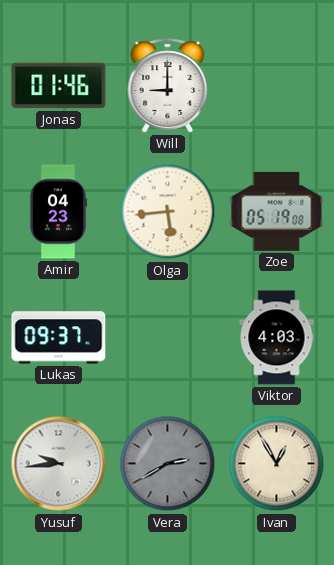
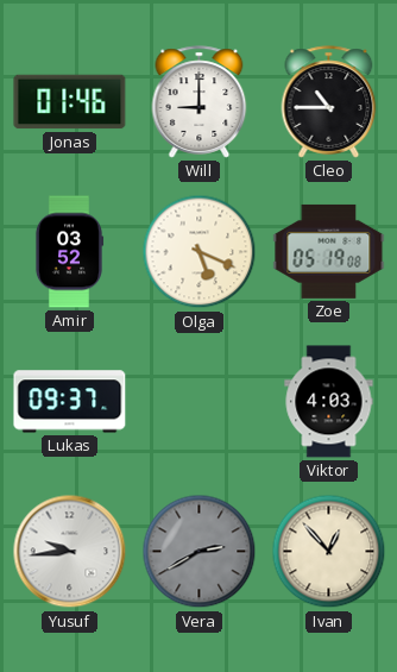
Cleo: none -> 10:45
Amir: 04:23 -> 03:52
Olga: 5:44 -> 5:19
Ivan: 12:55 -> 12:53
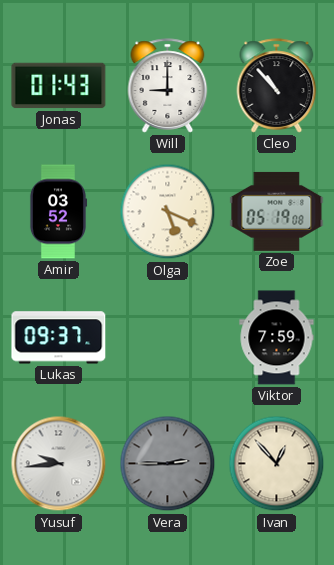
Jonas: 01:46 -> 01:43
Cleo: 10:45 -> 10:53
Viktor: 4:03 -> 7:59
Vera: 2:40 -> 2:45
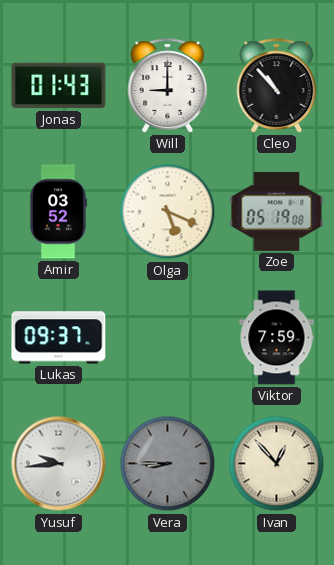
Vera: 2:45 -> 8:45
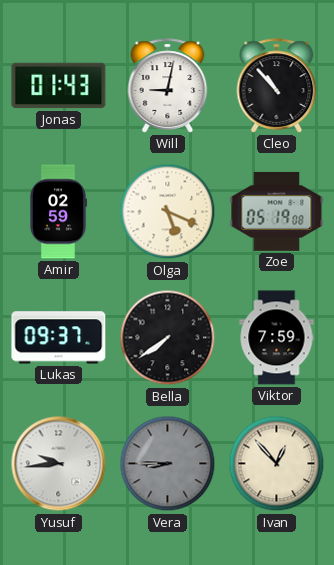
Will: 9:00 -> 9:02
Amir: 03:52 -> 02:59
Bella: none -> 7:39
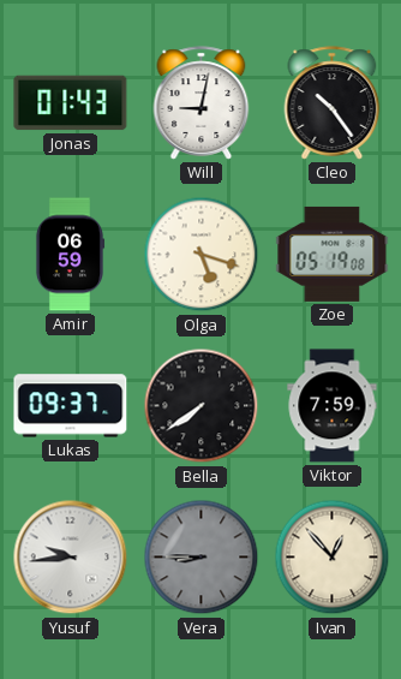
Cleo: 10:53 -> 10:24
Amir: 02:59 -> 06:59
Olga: 5:19 -> 5:18
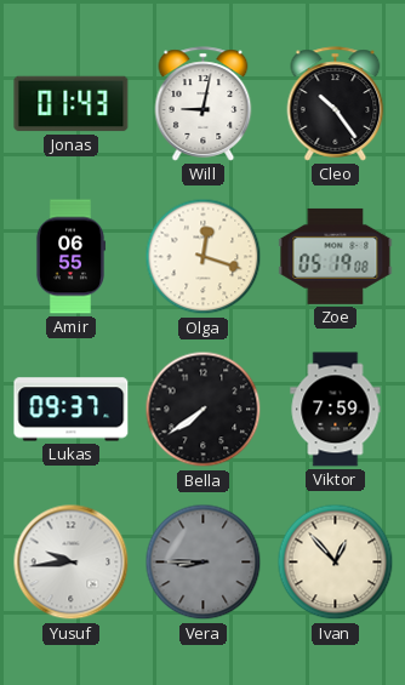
Amir: 06:59 -> 06:55
Olga: 5:18 -> 12:18
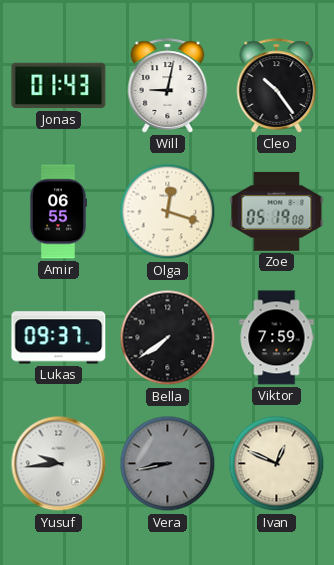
Vera: 8:45 -> 8:43
Ivan: 12:53 -> 12:49
